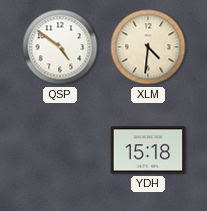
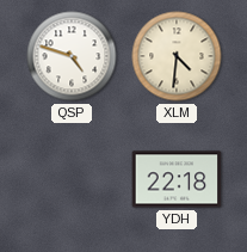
QSP: 4:51 -> 4:48
YDH: 15:18 -> 22:18
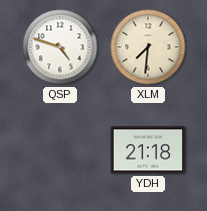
XLM: 4:31 -> 7:31
YDH: 22:18 -> 21:18
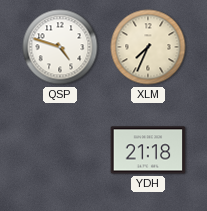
XLM: 7:31 -> 7:34
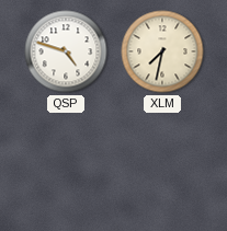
XLM: 7:34 -> 7:32
YDH: 21:18 -> none
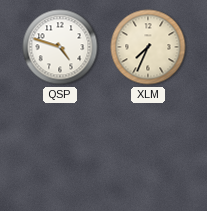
XLM: 7:32 -> 7:34
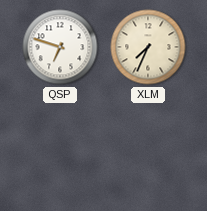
QSP: 4:48 -> 6:48
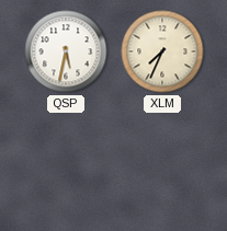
QSP: 6:48 -> 5:32
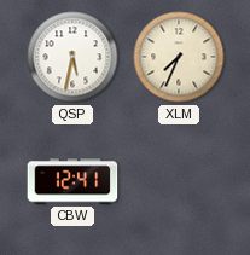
CBW: none -> 12:41
